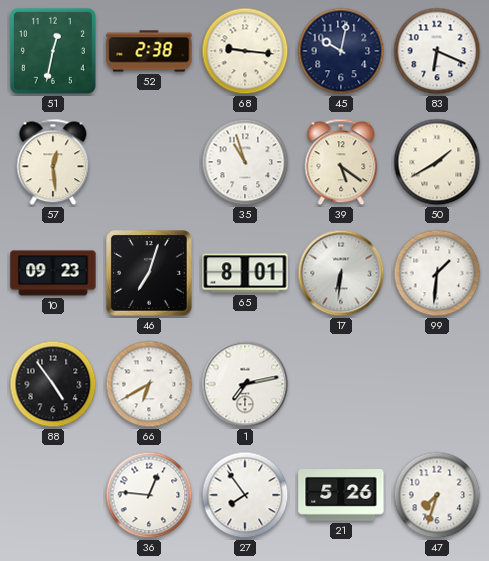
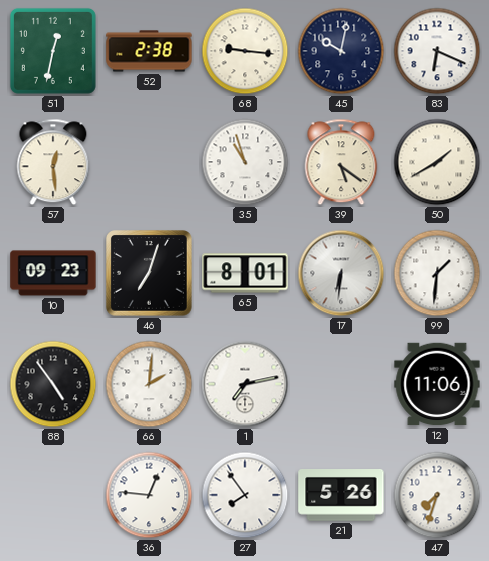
66: 6:40 -> 2:01
12: none -> 11:06
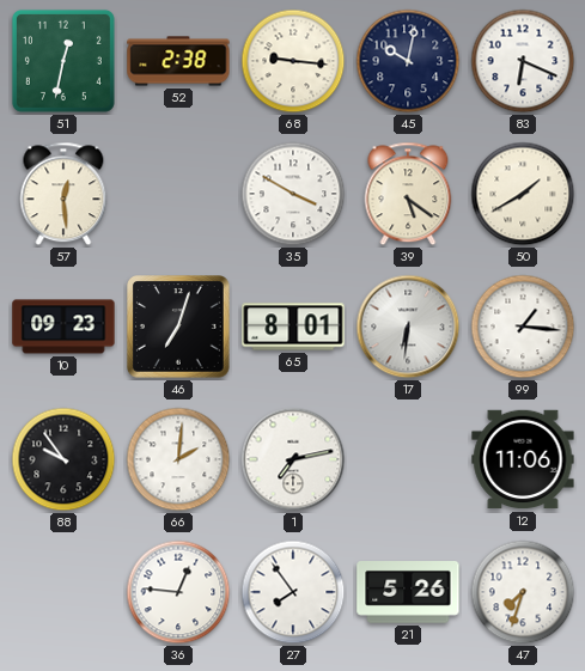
35: 10:57 -> 3:50
99: 1:31 -> 1:16
88: 4:54 -> 9:54
